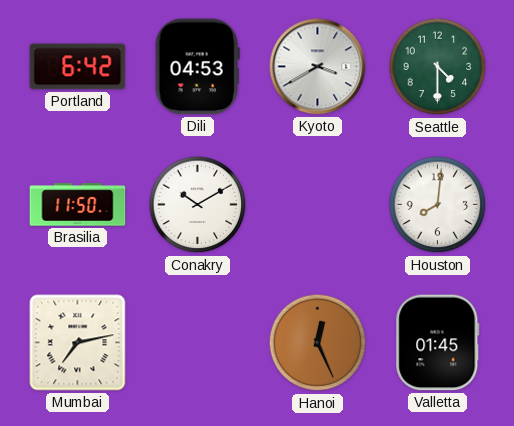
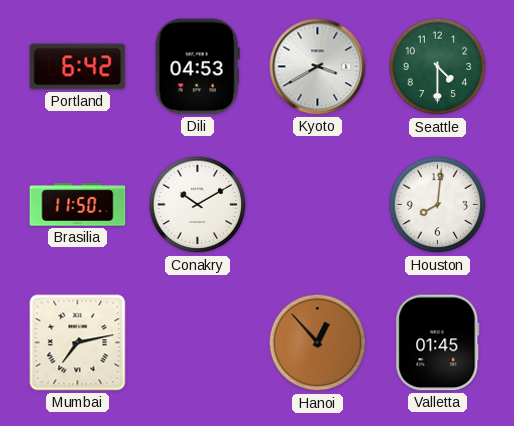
Hanoi: 12:26 -> 12:53
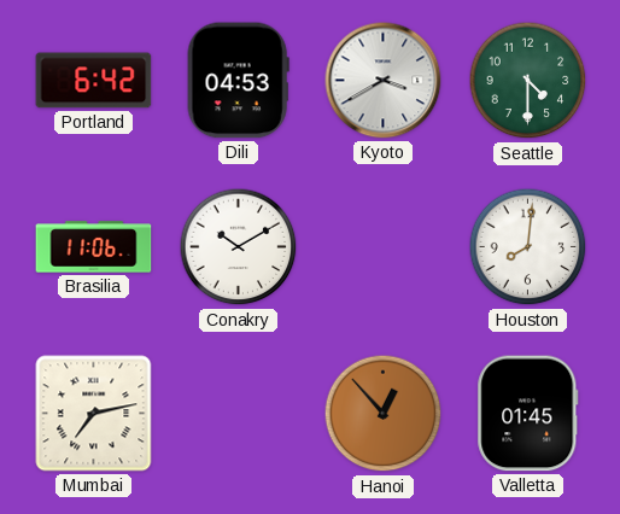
Brasilia: 11:50 -> 11:06
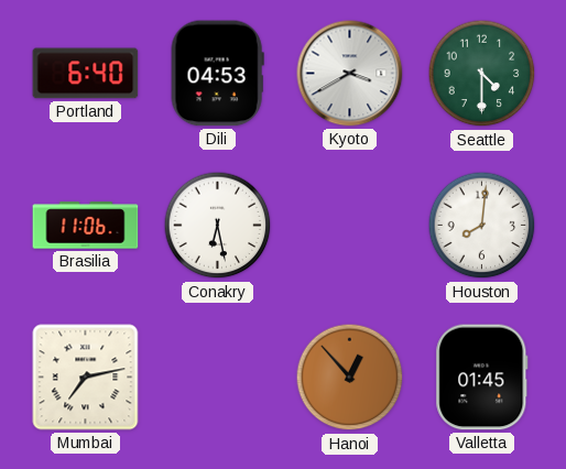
Portland: 6:42 -> 6:40
Conakry: 10:10 -> 6:28
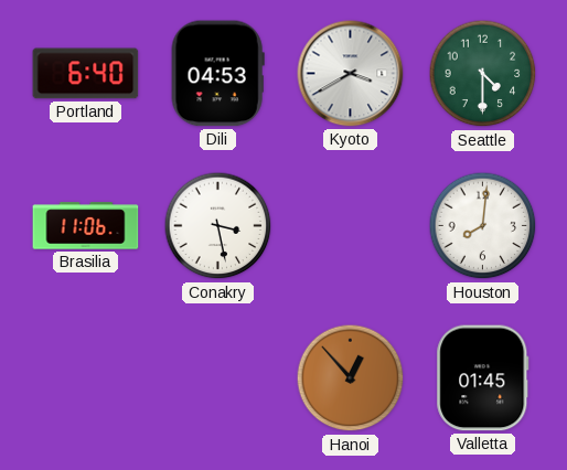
Conakry: 6:28 -> 3:28
Mumbai: 7:13 -> none
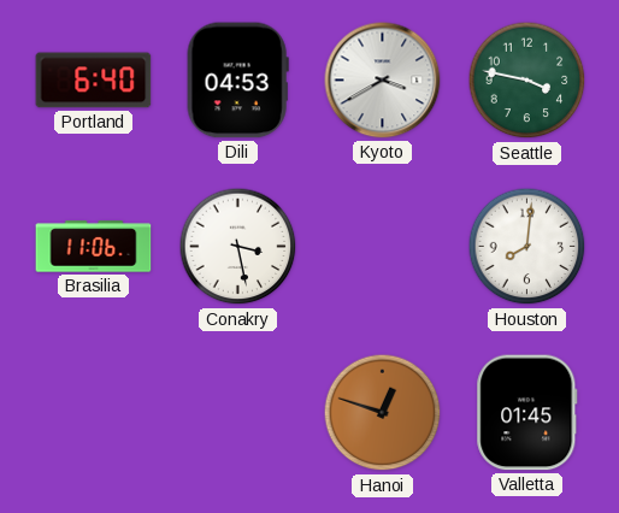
Seattle: 4:30 -> 3:47
Hanoi: 12:53 -> 12:48
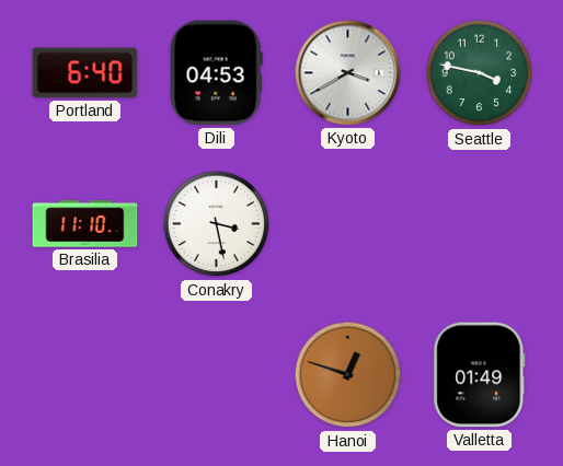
Brasilia: 11:06 -> 11:10
Houston: 8:01 -> none
Valletta: 01:45 -> 01:49
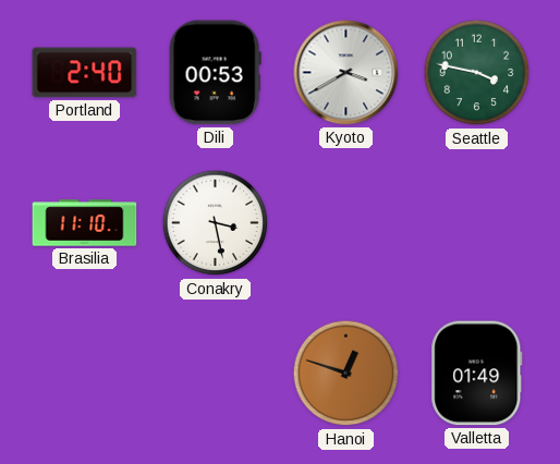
Portland: 6:40 -> 2:40
Dili: 04:53 -> 00:53
